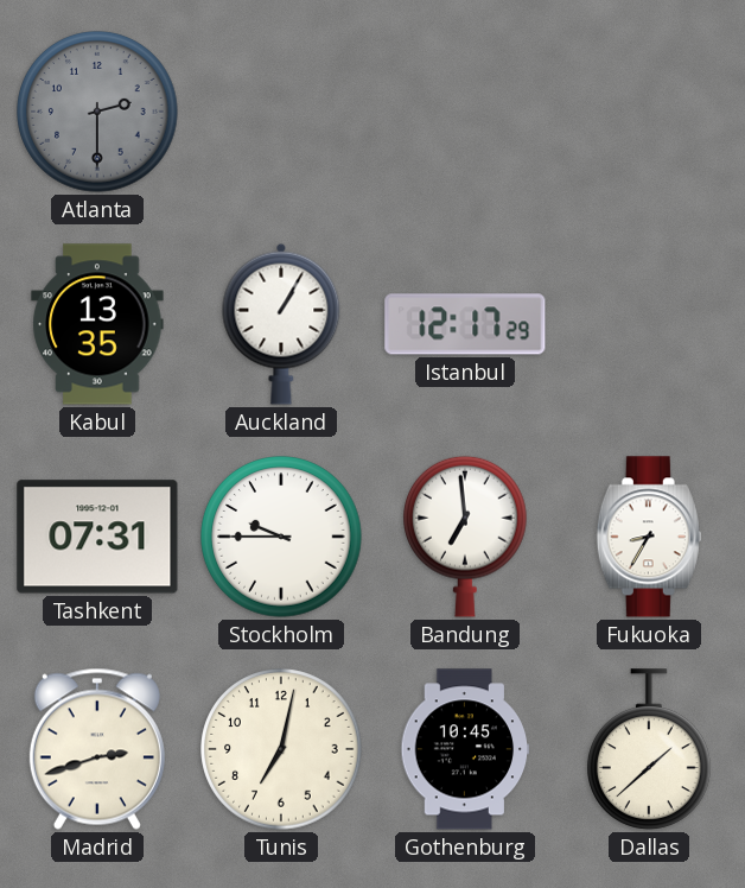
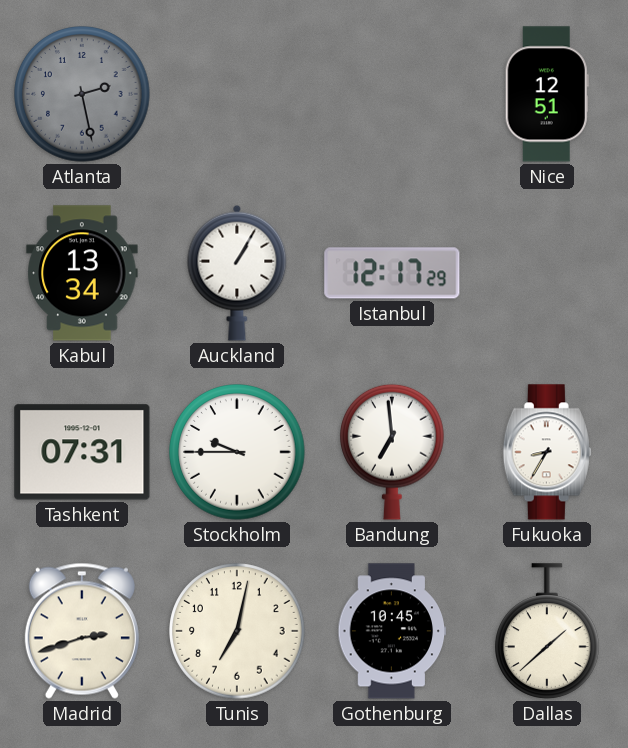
Atlanta: 2:30 -> 2:28
Nice: none -> 12:51
Kabul: 13:35 -> 13:34
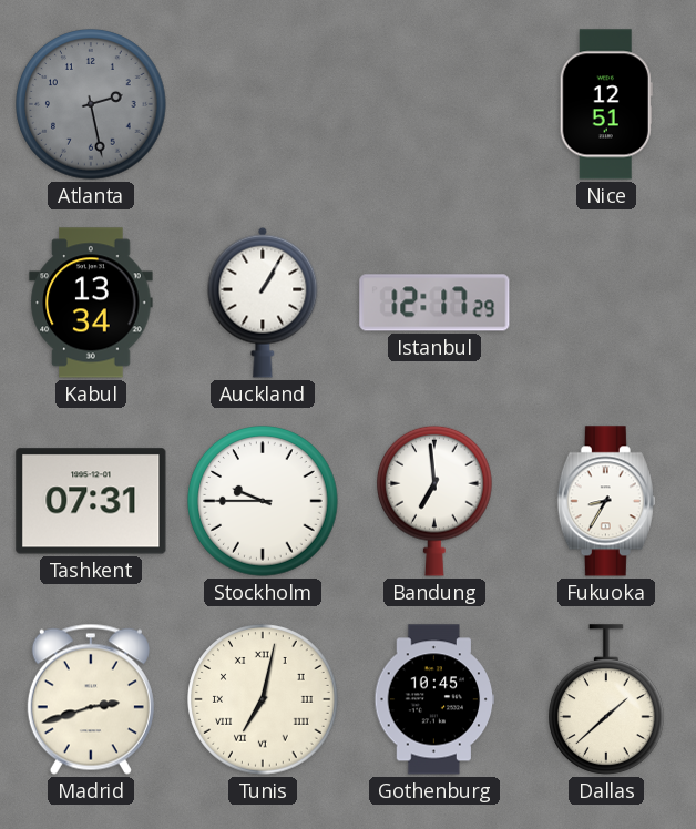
Tunis numerals: Arabic -> Roman
